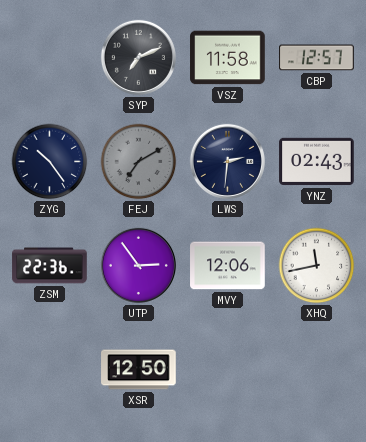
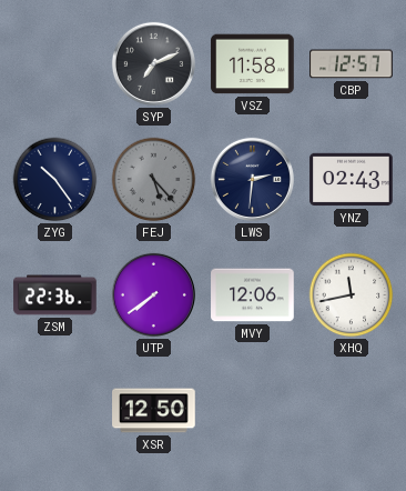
FEJ: 7:10 -> 5:23
UTP: 2:54 -> 7:39
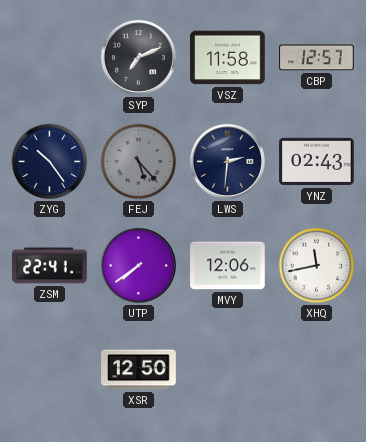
ZSM: 22:36 -> 22:41
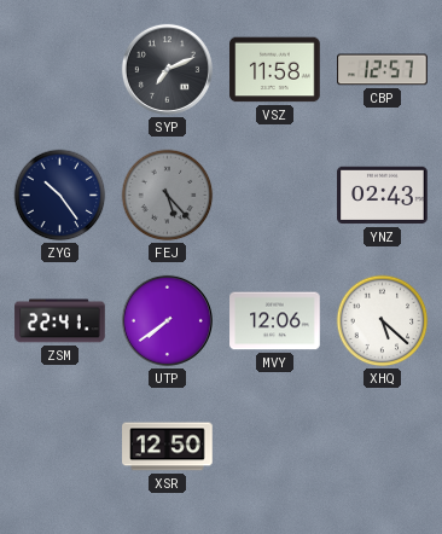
LWS: 2:31 -> none
XHQ: 11:43 -> 5:22
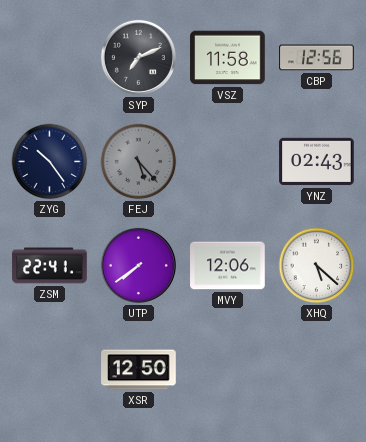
CBP: 12:57 -> 12:56
